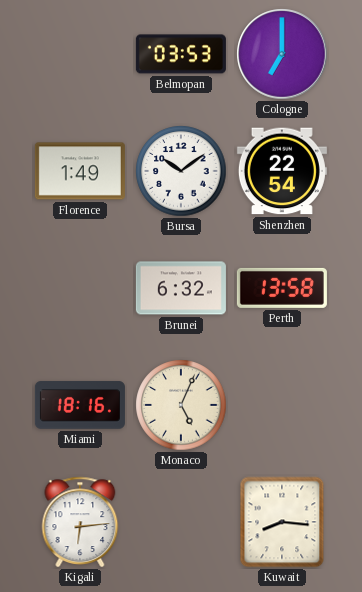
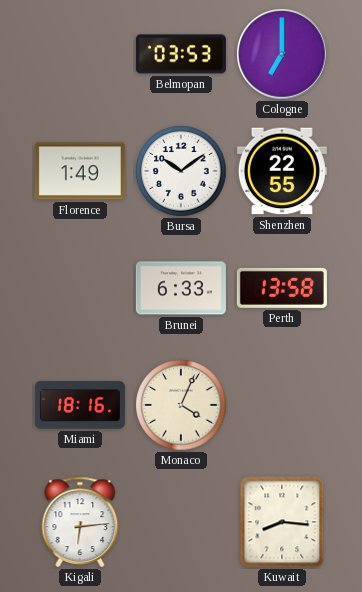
Shenzhen: 22:54 -> 22:55
Brunei: 6:32 -> 6:33
Monaco: 5:04 -> 4:04
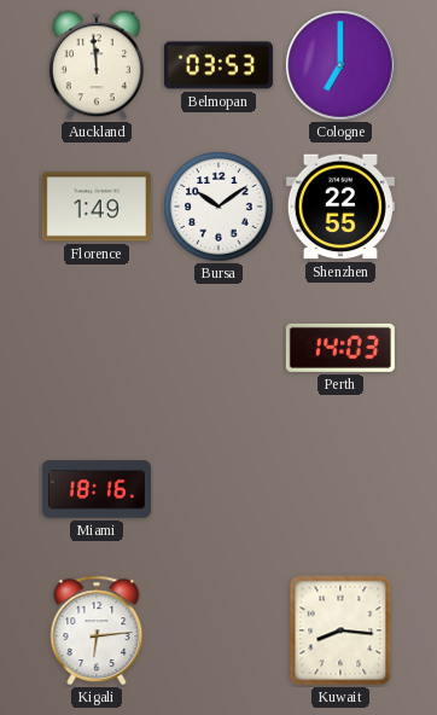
Auckland: none -> 11:59
Brunei: 6:33 -> none
Perth: 13:58 -> 14:03
Monaco: 4:04 -> none
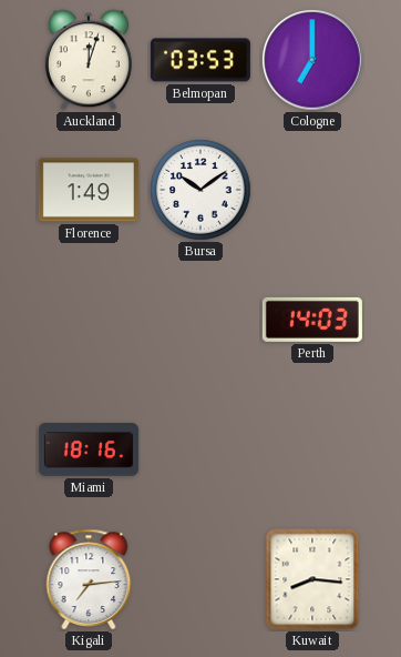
Auckland: 11:59 -> 12:03
Shenzhen: 22:55 -> none
Kigali: 6:14 -> 7:14
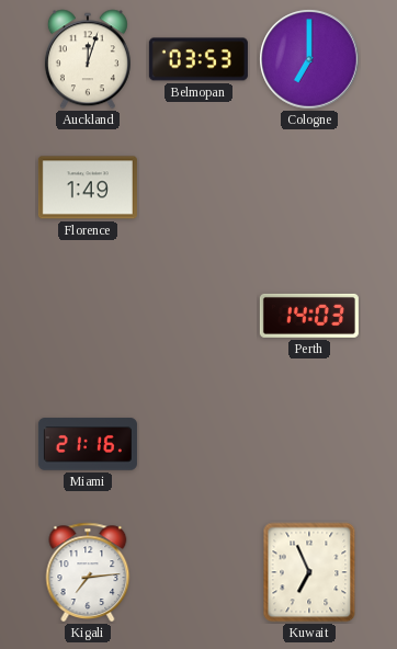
Bursa: 10:09 -> none
Miami: 18:16 -> 21:16
Kuwait: 8:16 -> 6:56
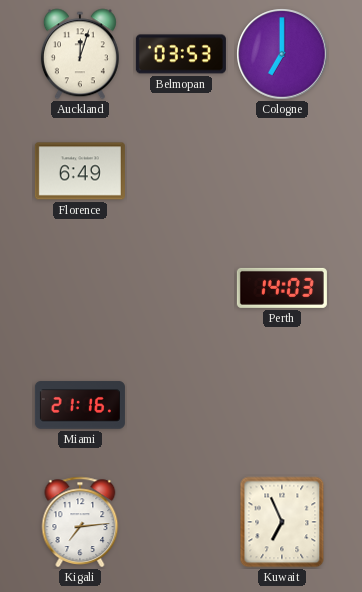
Florence: 1:49 -> 6:49
